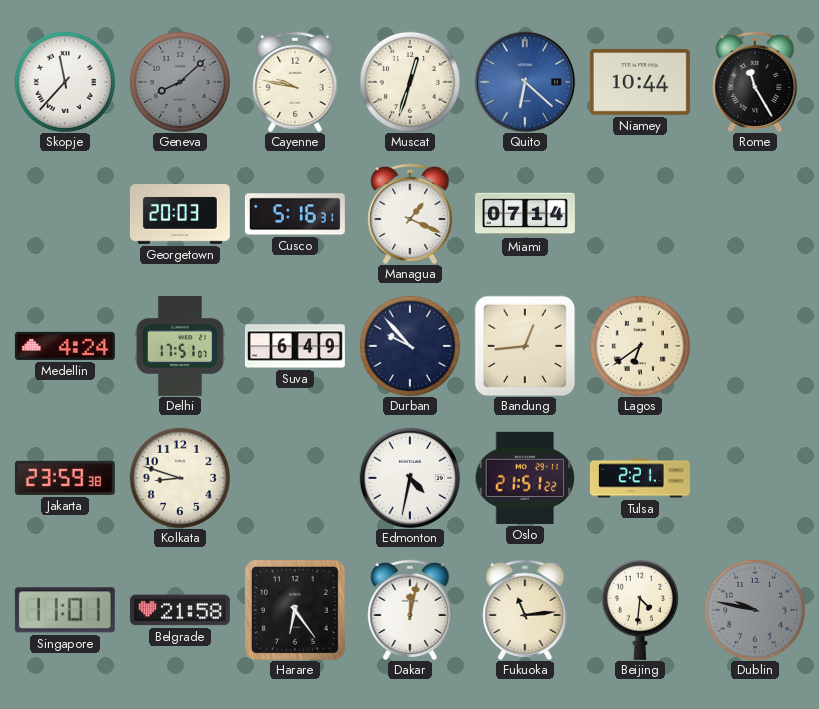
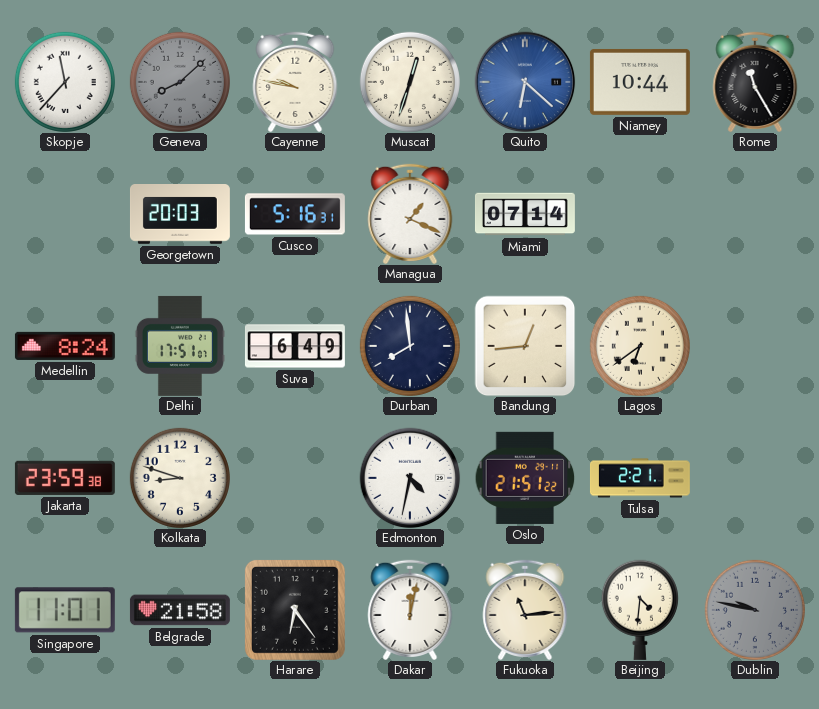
Medellin: 4:24 -> 8:24
Durban: 9:53 -> 7:59
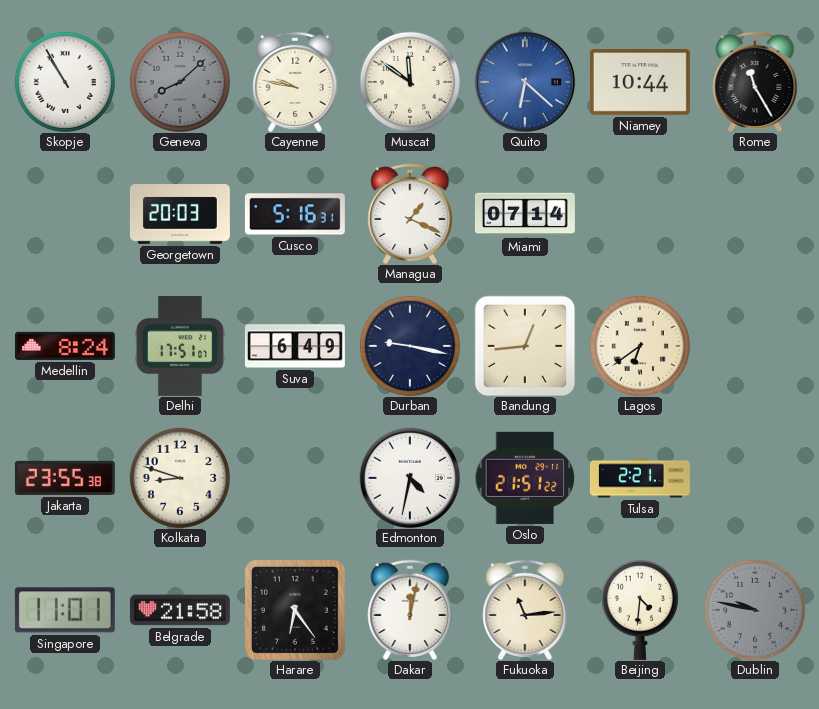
Skopje: 11:37 -> 10:55
Muscat: 12:33 -> 11:51
Durban: 7:59 -> 9:17
Jakarta: 23:59 -> 23:55
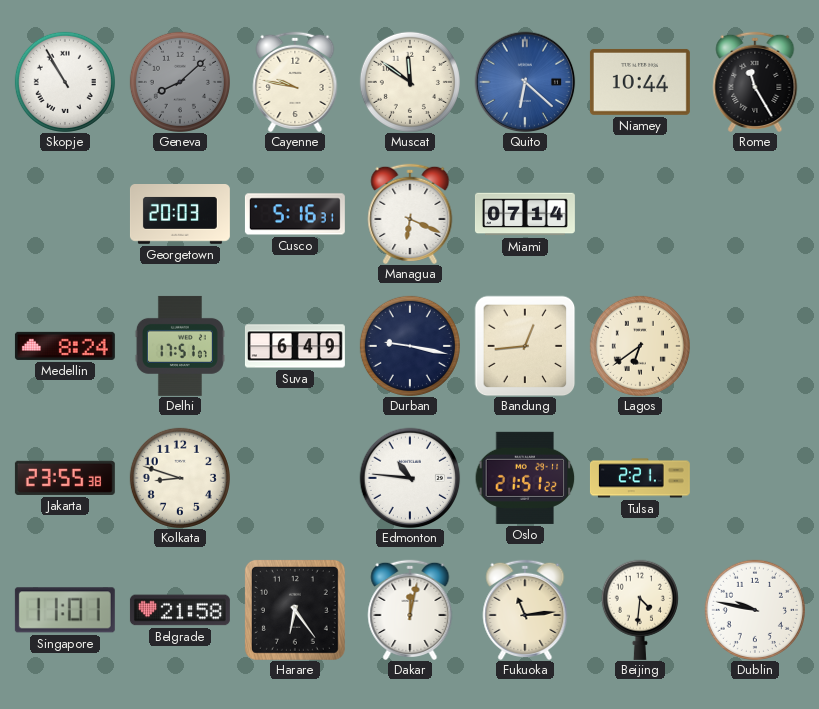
Managua: 1:19 -> 6:19
Edmonton: 4:32 -> 10:46
Dublin dial: grey -> white
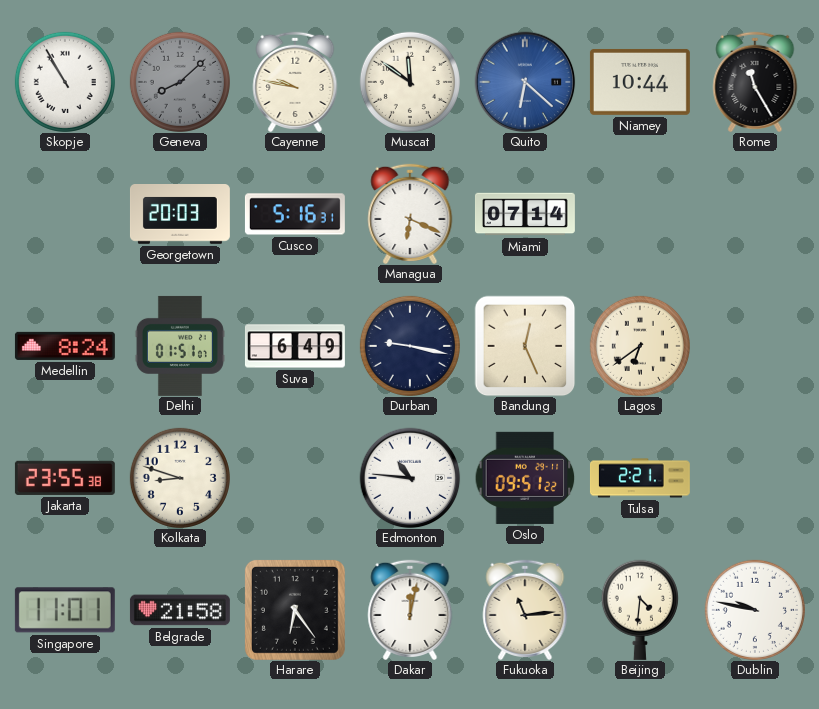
Delhi: 17:51 -> 01:51
Bandung: 12:44 -> 12:26
Oslo: 21:51 -> 09:51
